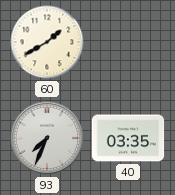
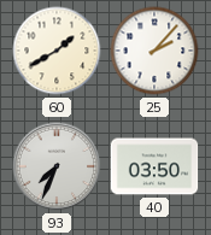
25: none -> 2:07
40: 03:35 -> 03:50
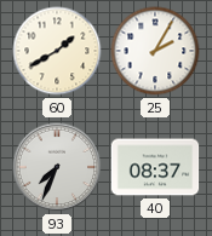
25: 2:07 -> 2:05
40: 03:50 -> 08:37
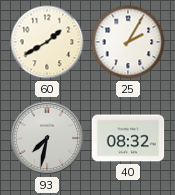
93: 7:34 -> 7:32
40: 08:37 -> 08:32
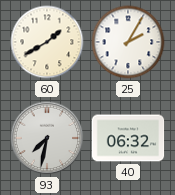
40: 08:32 -> 06:32
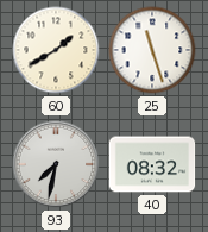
25: 2:05 -> 11:27
40: 06:32 -> 08:32
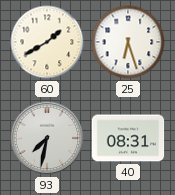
25: 11:27 -> 6:27
40: 08:32 -> 08:31
